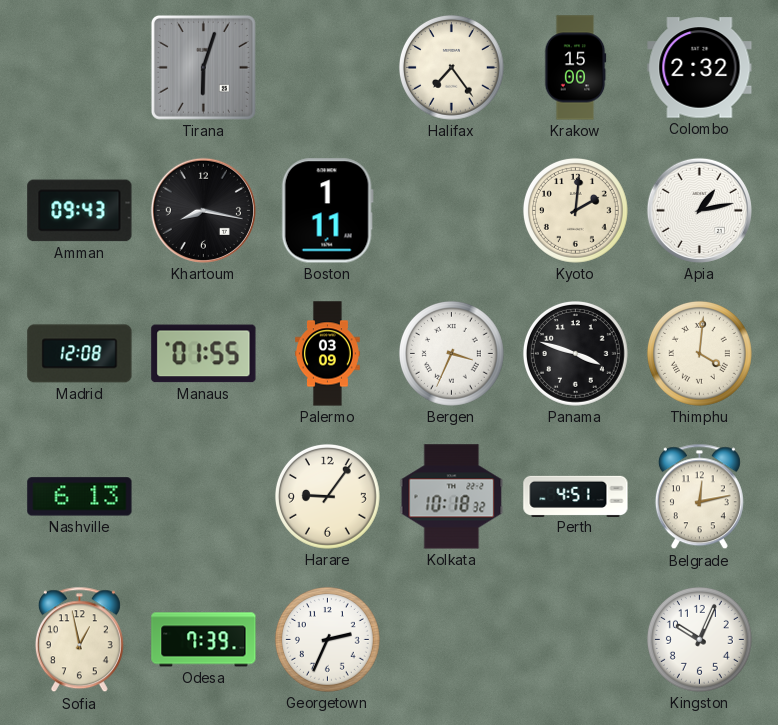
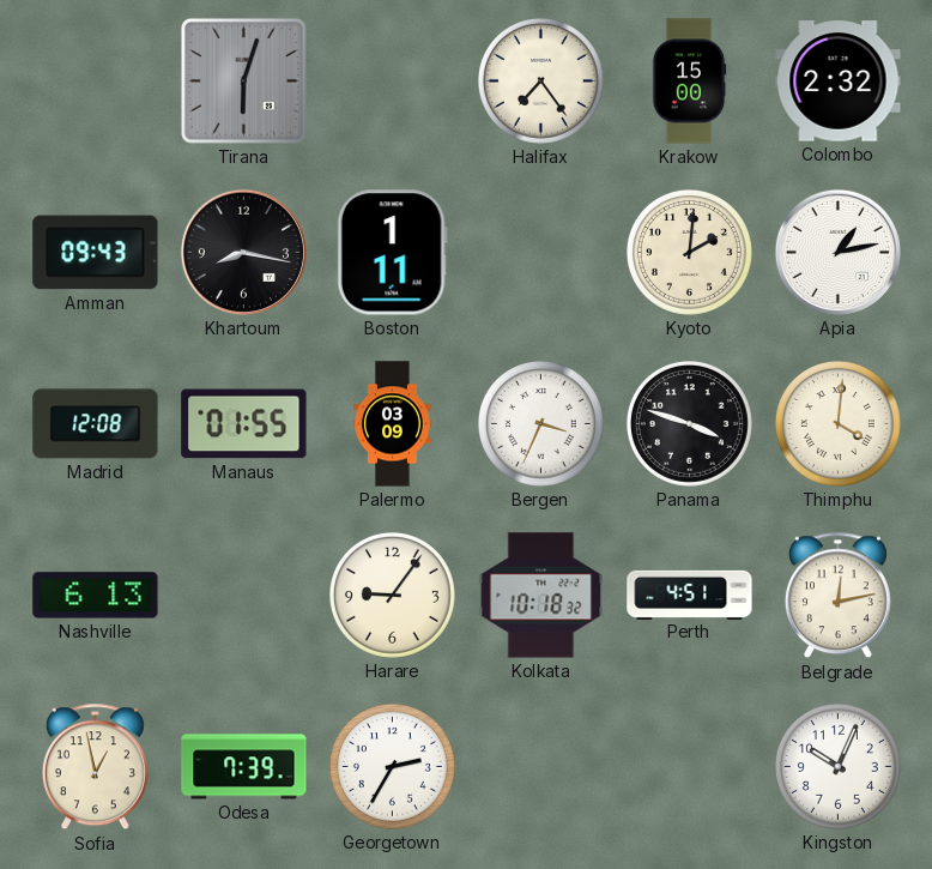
Georgetown: 2:34 -> 2:35
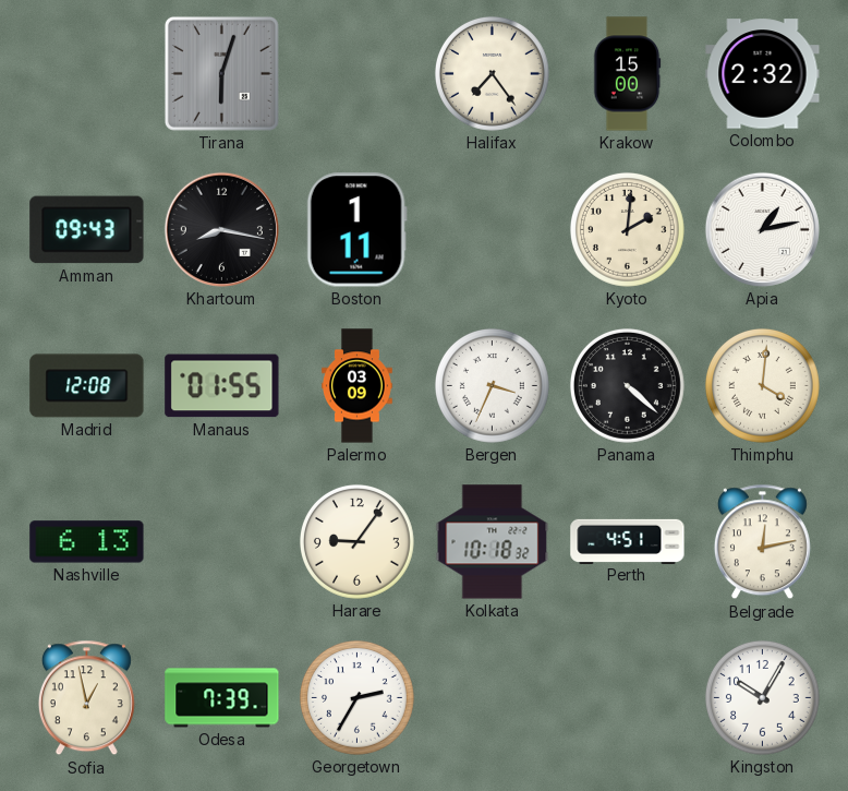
Panama: 3:48 -> 4:22
Kingston: 10:04 -> 10:05
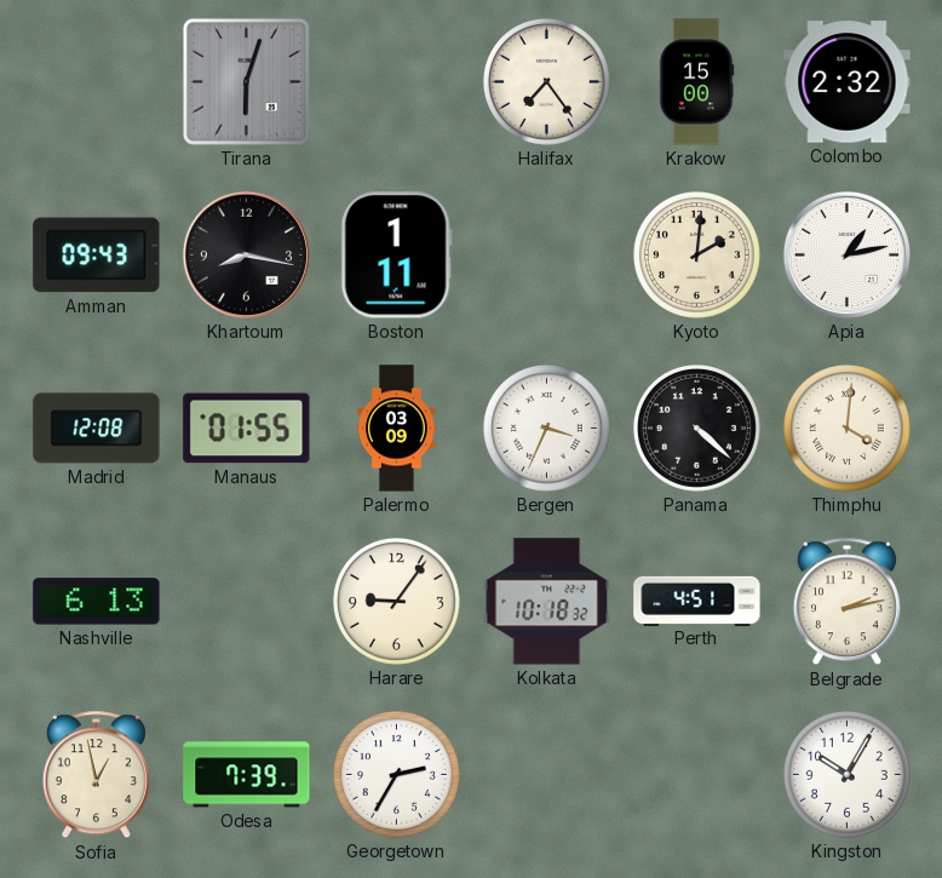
Belgrade: 12:13 -> 2:13
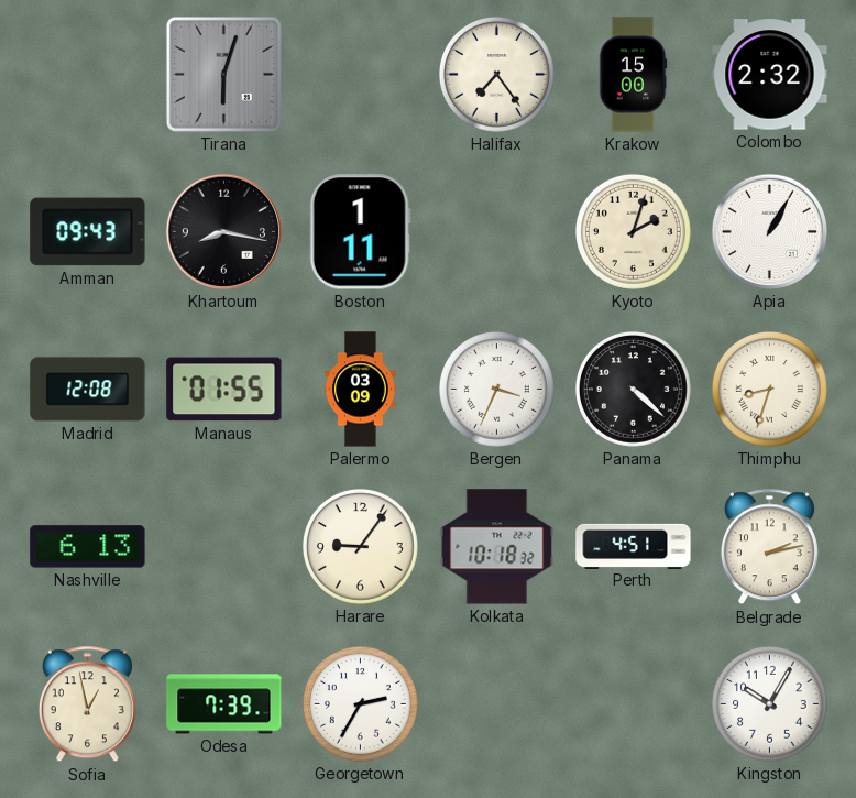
Kyoto: 2:01 -> 2:03
Apia: 1:13 -> 1:05
Thimphu: 4:01 -> 8:33
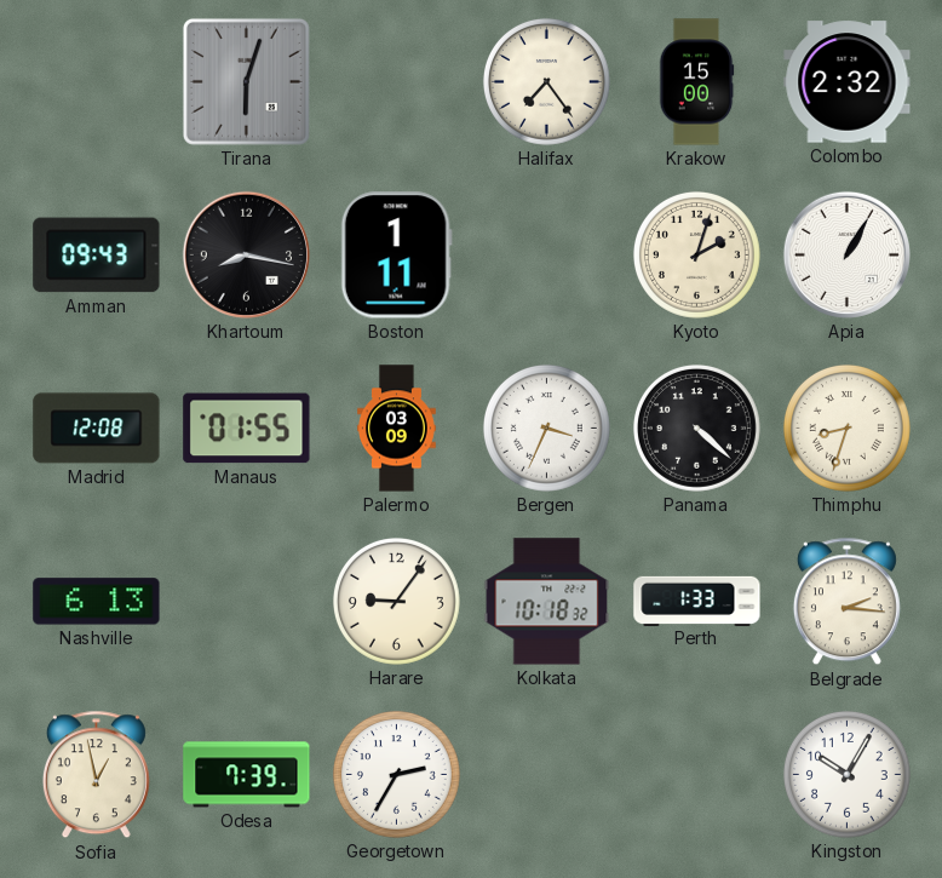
Perth: 4:51 -> 1:33
Belgrade: 2:13 -> 2:16
